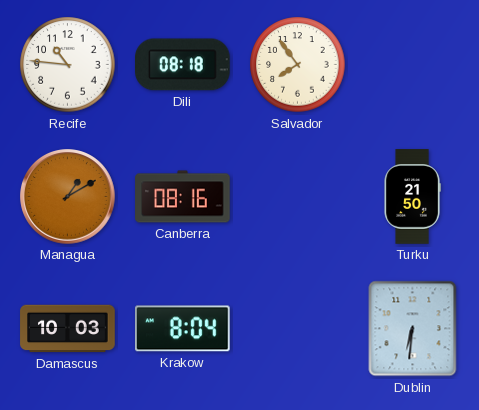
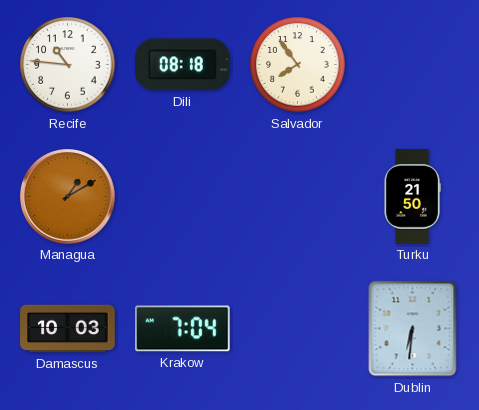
Canberra: 08:16 -> none
Krakow: 8:04 -> 7:04
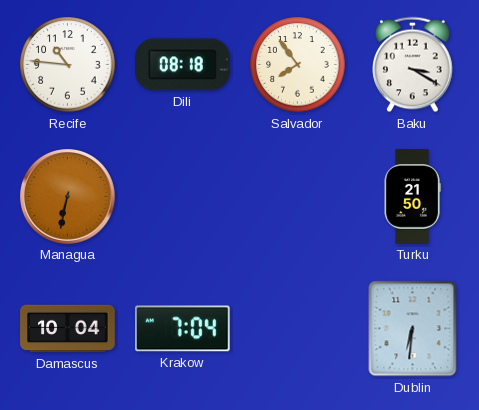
Baku: none -> 3:20
Managua: 1:10 -> 6:32
Damascus: 10:03 -> 10:04
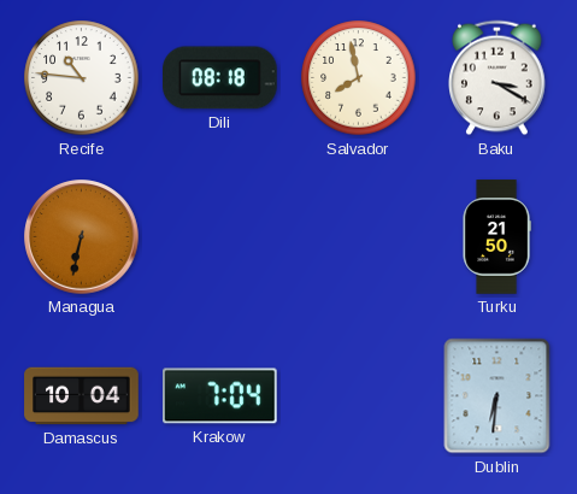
Salvador: 7:54 -> 7:58
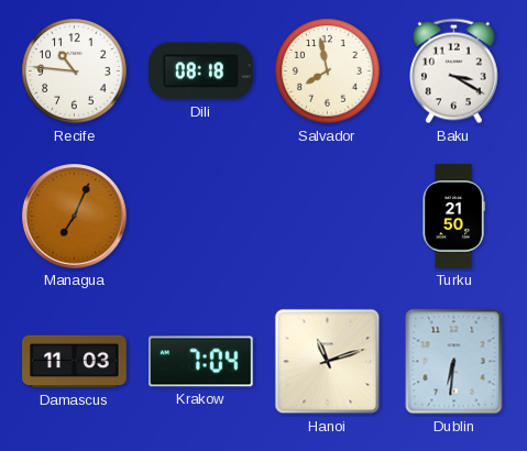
Managua: 6:32 -> 7:04
Damascus: 10:04 -> 11:03
Hanoi: none -> 11:12
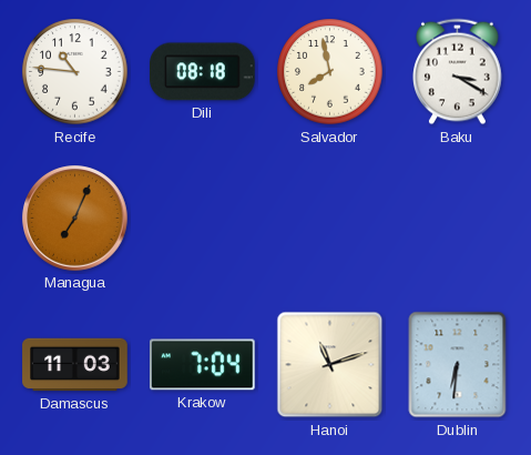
Turku: 21:50 -> none
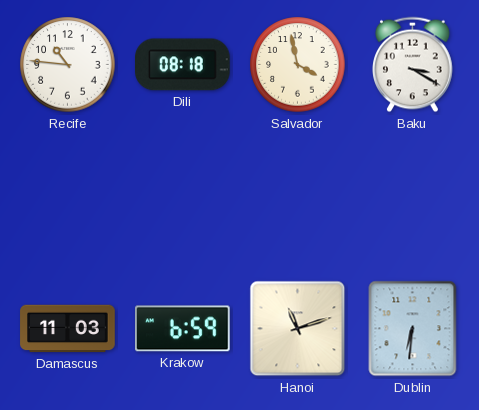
Salvador: 7:58 -> 3:58
Managua: 7:04 -> none
Krakow: 7:04 -> 6:59
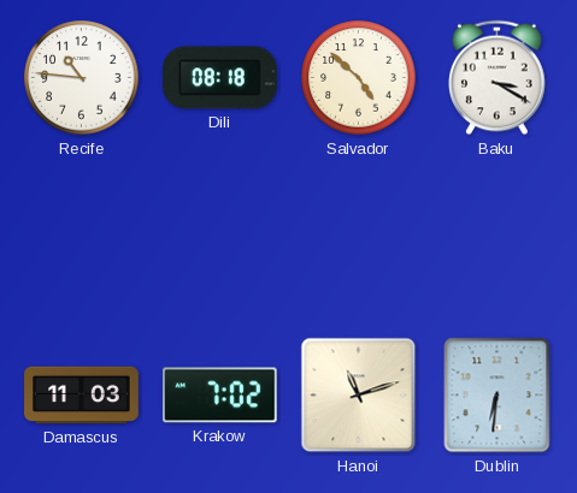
Salvador: 3:58 -> 4:52
Krakow: 6:59 -> 7:02
